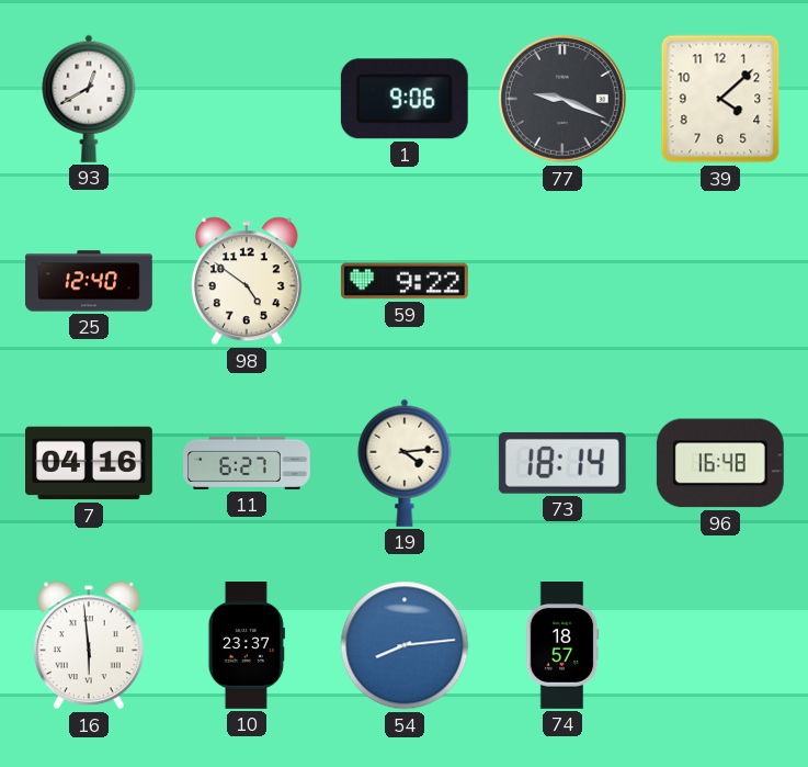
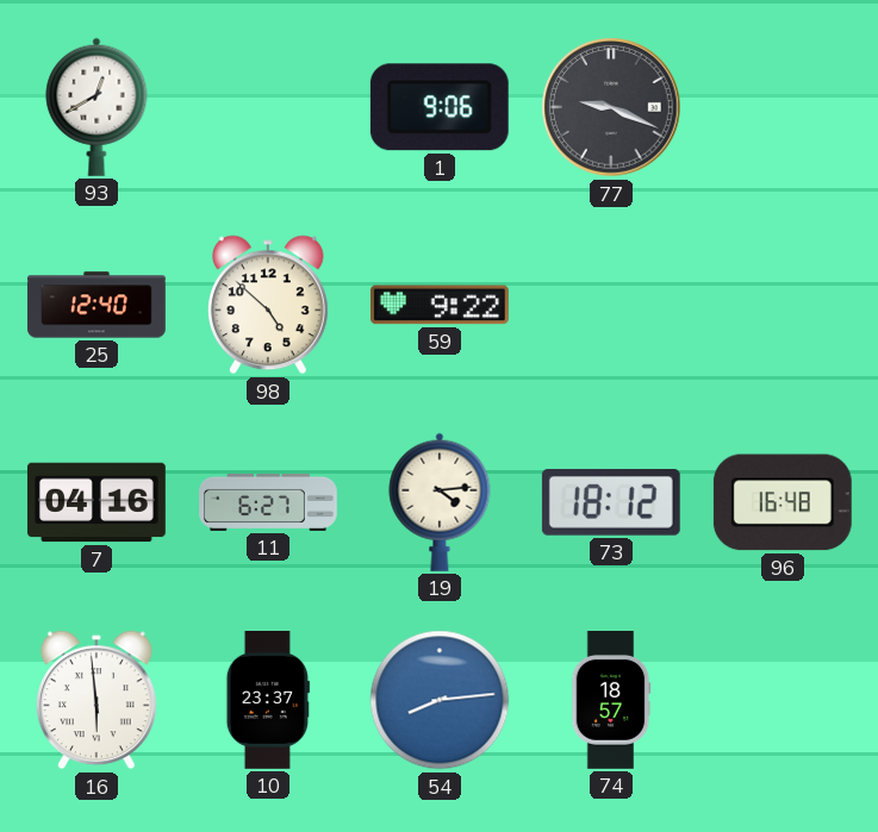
39: 4:08 -> none
98: 4:51 -> 4:52
73: 18:14 -> 18:12
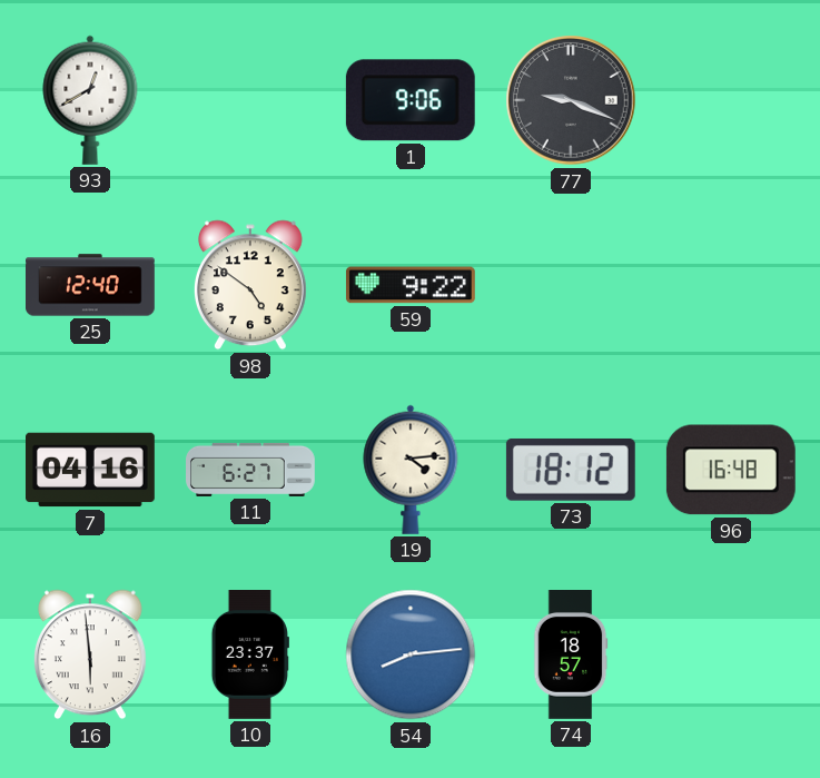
98: 4:52 -> 4:51
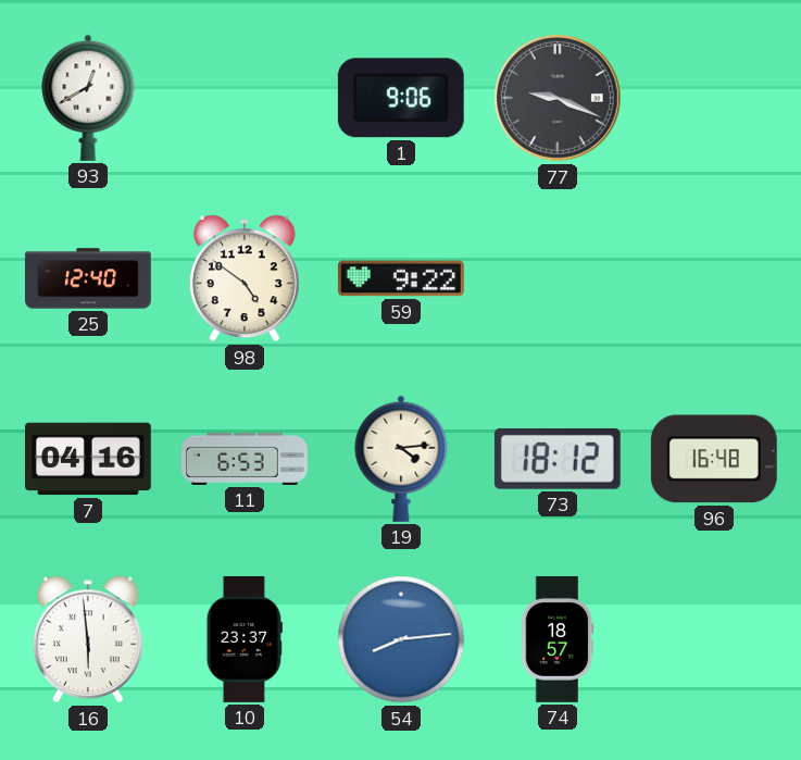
11: 6:27 -> 6:53
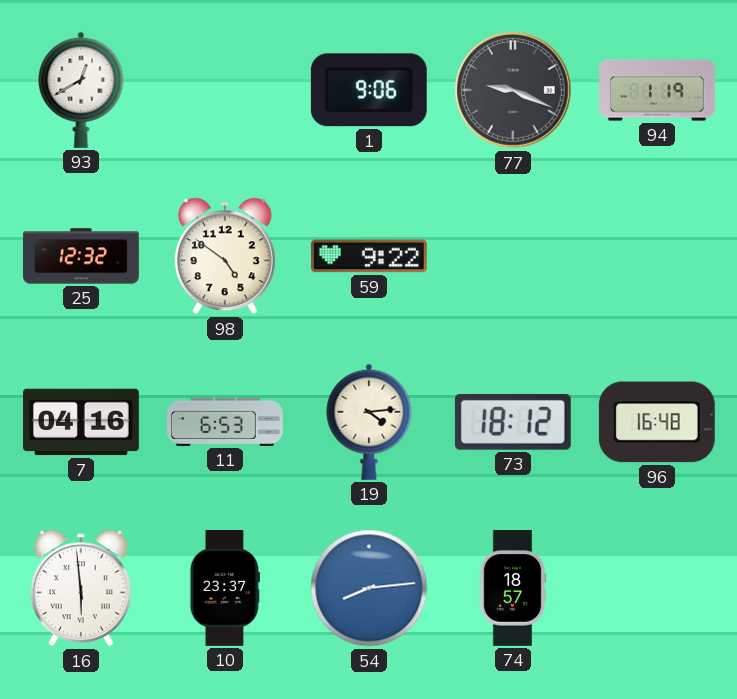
94: none -> 1:19
25: 12:40 -> 12:32
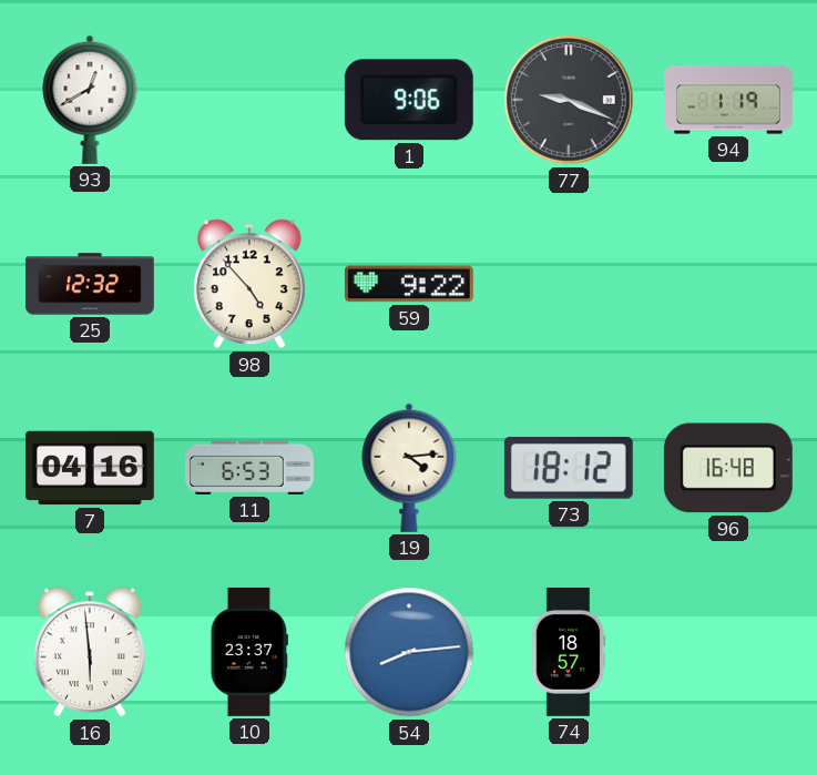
98: 4:51 -> 4:53
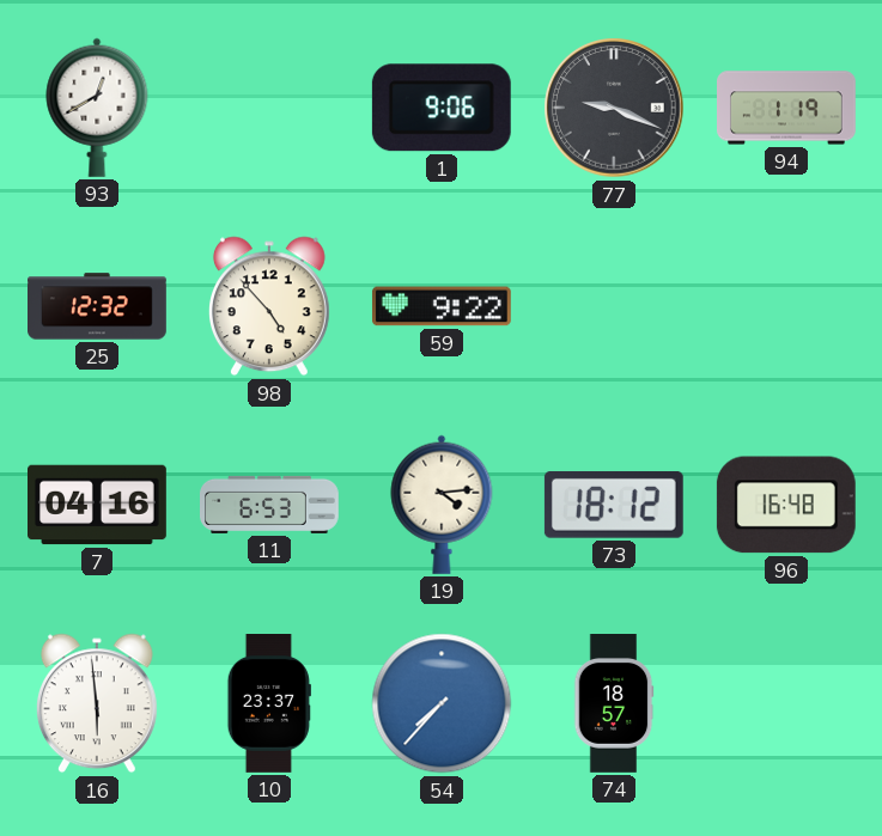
54: 8:14 -> 7:37
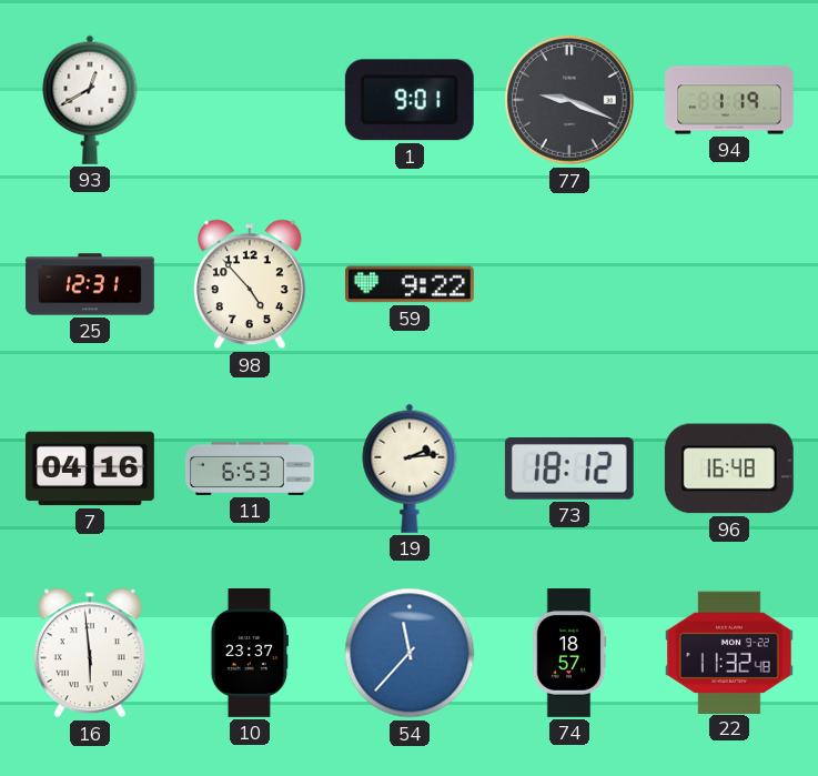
1: 9:06 -> 9:01
25: 12:32 -> 12:31
19: 4:14 -> 2:14
54: 7:37 -> 11:37
22: none -> 11:32
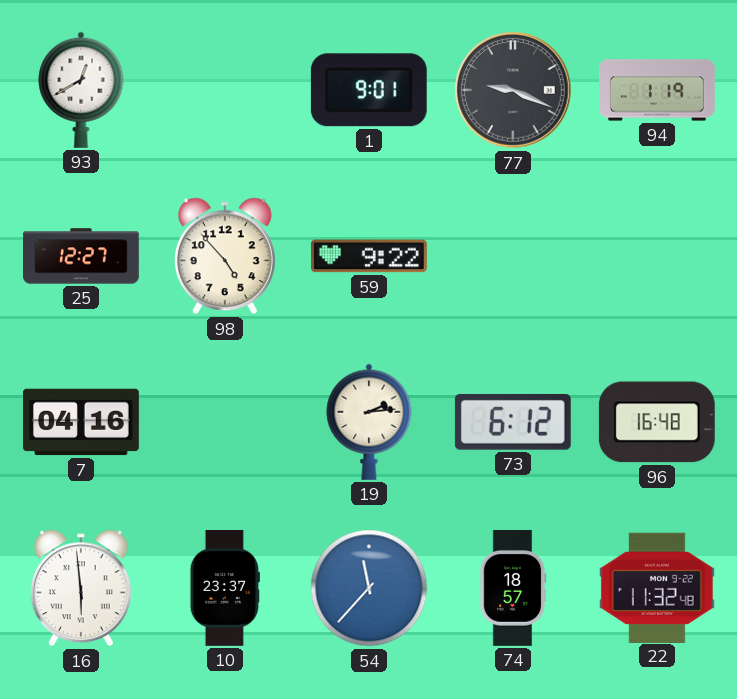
25: 12:31 -> 12:27
11: 6:53 -> none
73: 18:12 -> 6:12
